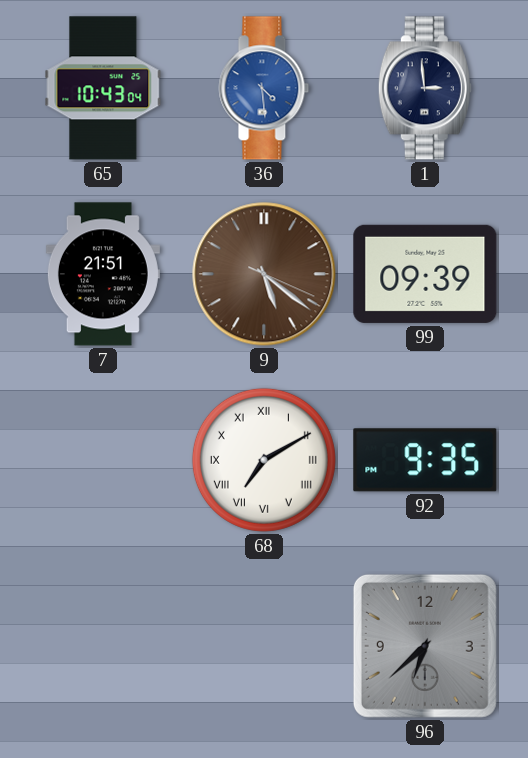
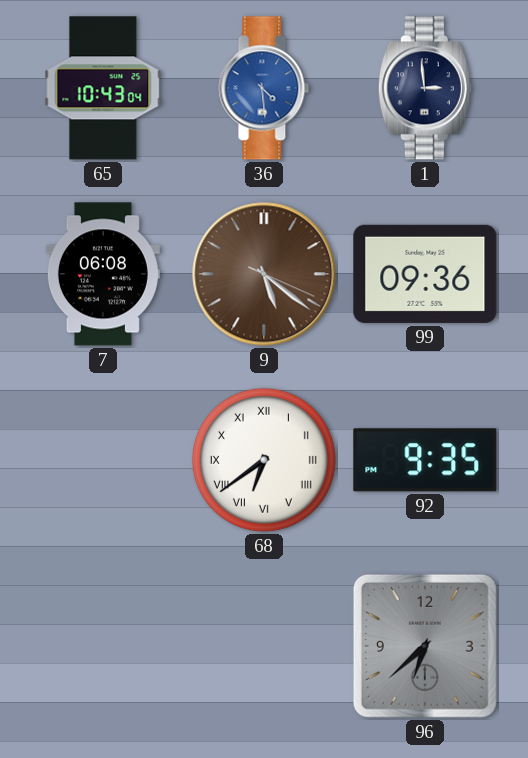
7: 21:51 -> 06:08
99: 09:39 -> 09:36
68: 7:10 -> 6:39
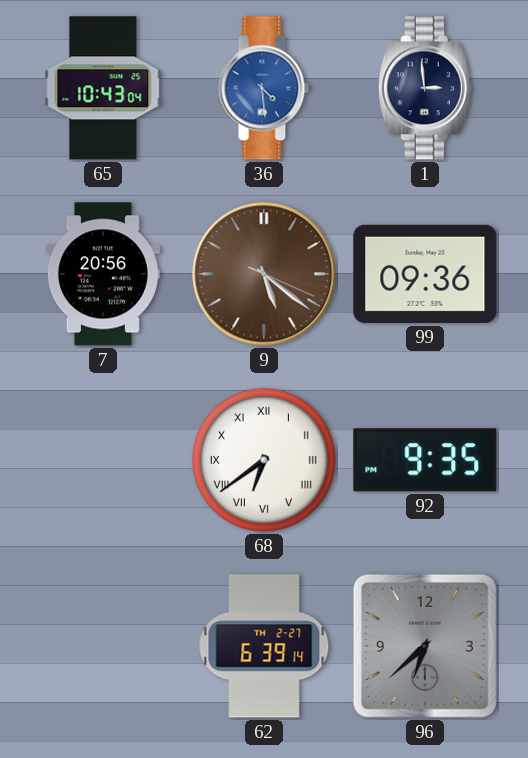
7: 06:08 -> 20:56
62: none -> 6:39
